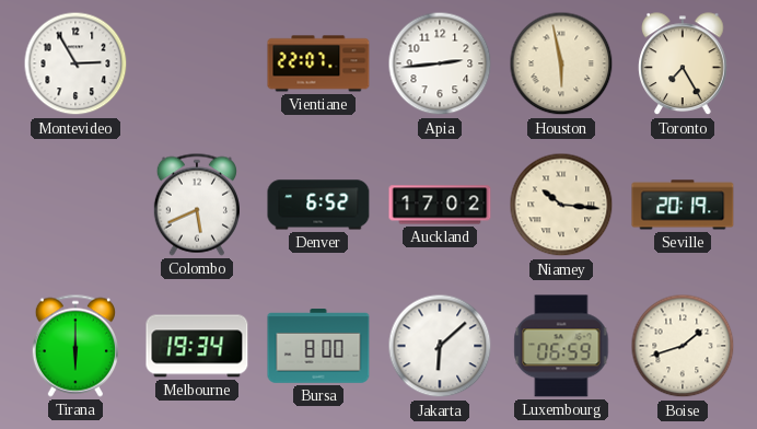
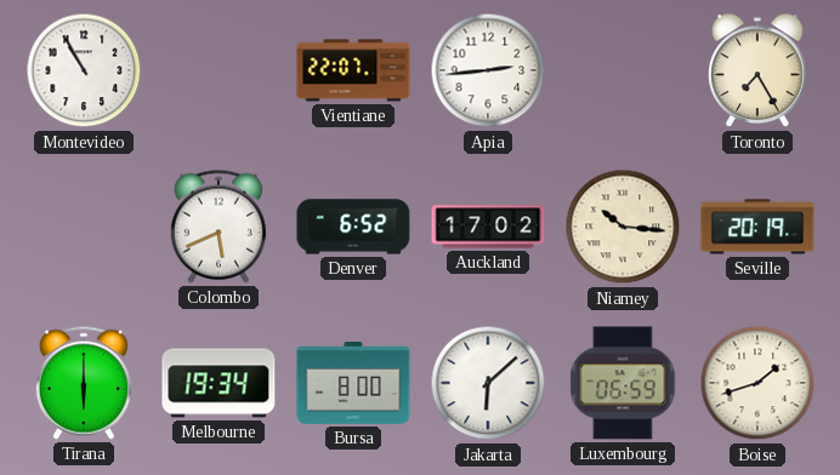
Montevideo: 2:55 -> 10:55
Houston: 5:58 -> none
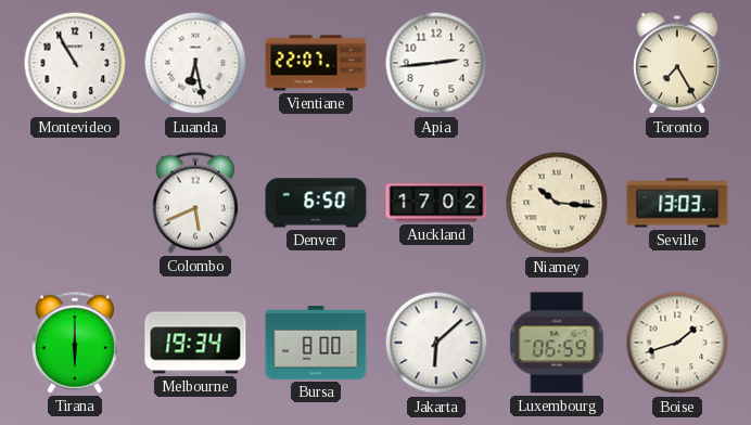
Luanda: none -> 6:28
Denver: 6:52 -> 6:50
Seville: 20:19 -> 13:03
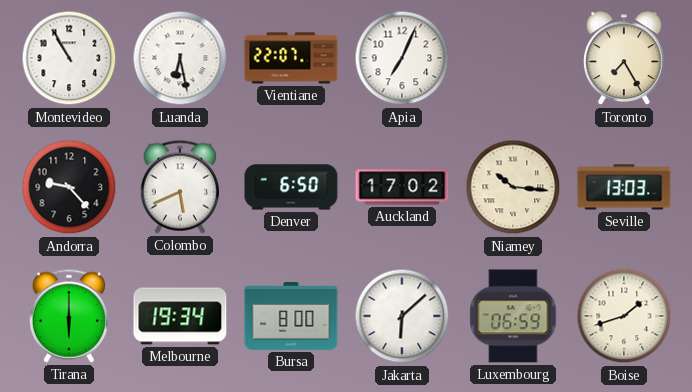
Apia: 2:44 -> 7:04
Andorra: none -> 9:23
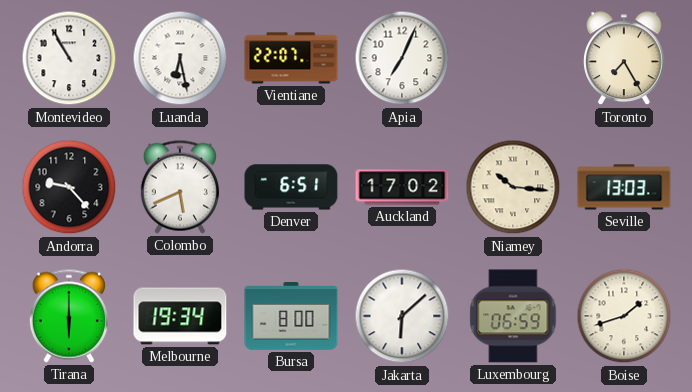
Denver: 6:50 -> 6:51
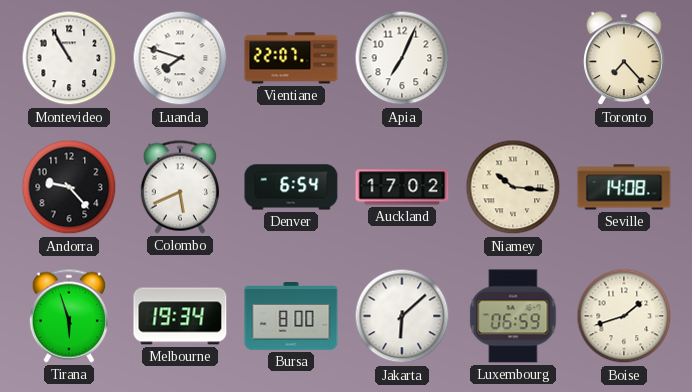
Luanda: 6:28 -> 7:48
Toronto: 7:25 -> 7:23
Denver: 6:51 -> 6:54
Seville: 13:03 -> 14:08
Tirana: 6:00 -> 5:57
